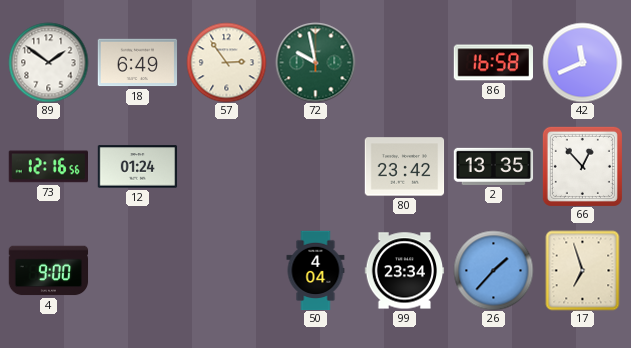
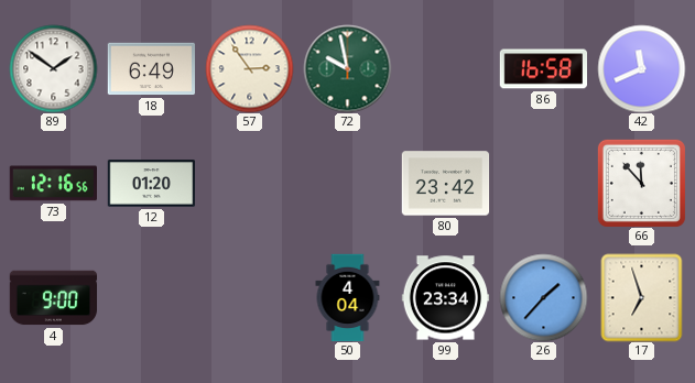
12: 01:24 -> 01:20
2: 13:35 -> none
66: 12:53 -> 11:53
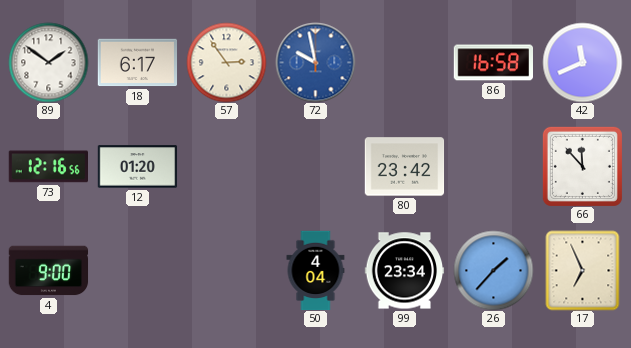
18: 6:49 -> 6:17
72 dial: green -> blue
17: 6:57 -> 6:56
